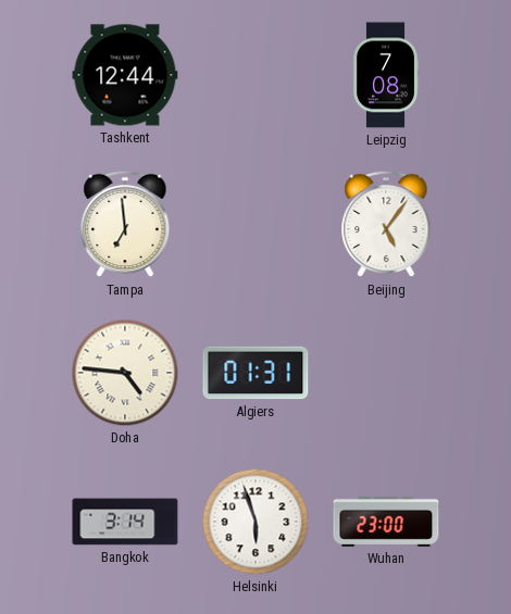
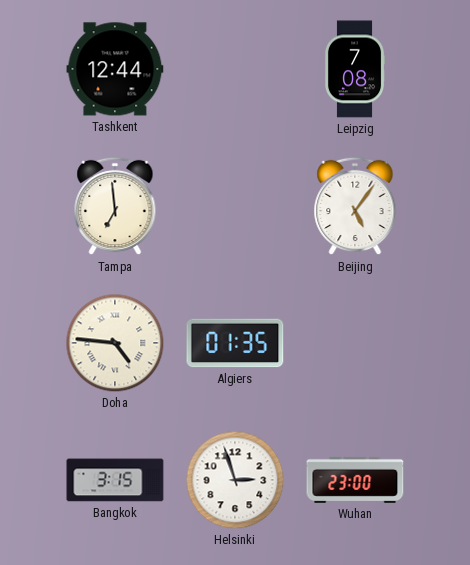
Algiers: 01:31 -> 01:35
Bangkok: 3:14 -> 3:15
Helsinki: 5:57 -> 2:57
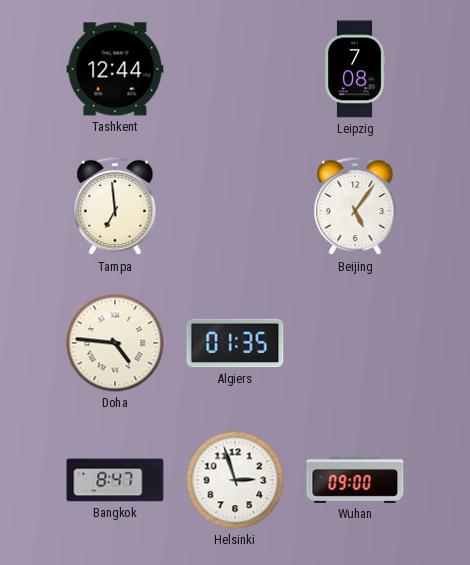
Bangkok: 3:15 -> 8:47
Wuhan: 23:00 -> 09:00
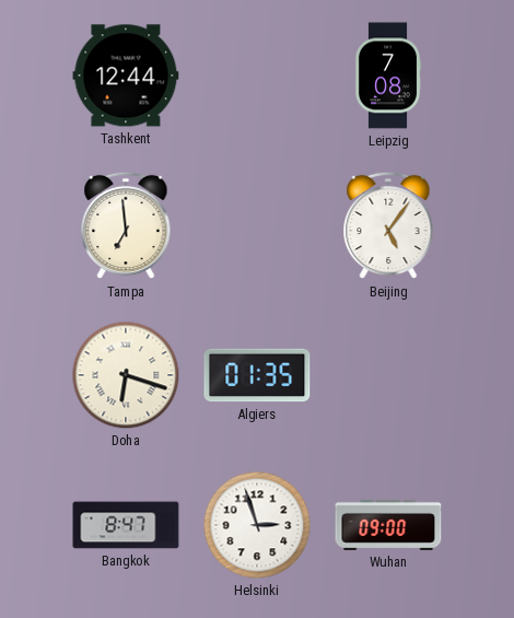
Doha: 4:46 -> 6:18
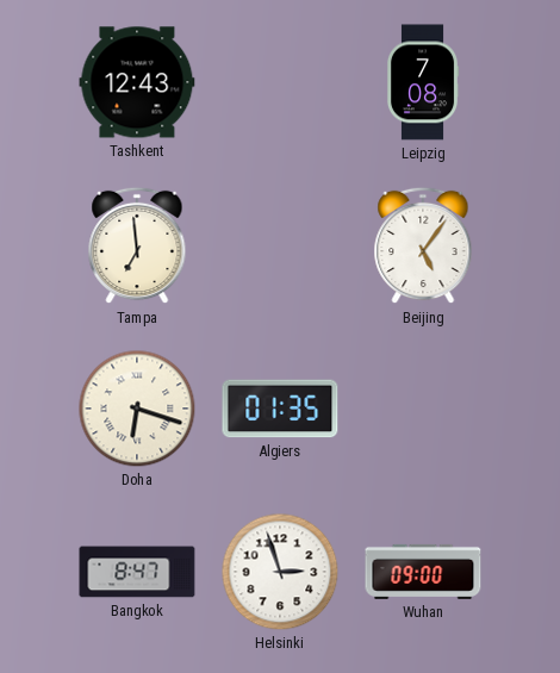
Tashkent: 12:44 -> 12:43
